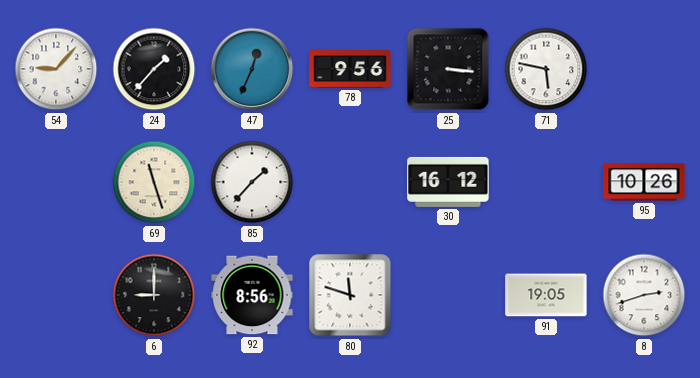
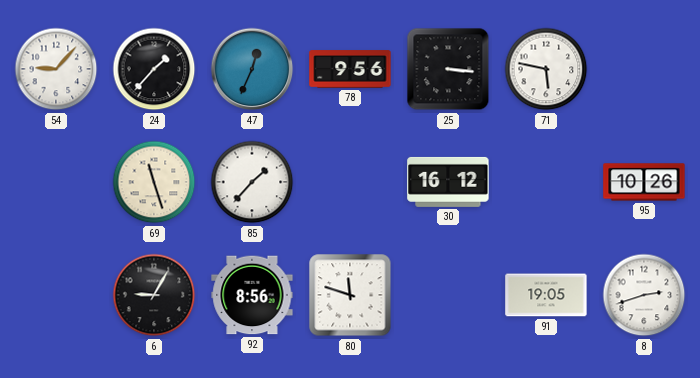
6: 9:00 -> 9:05
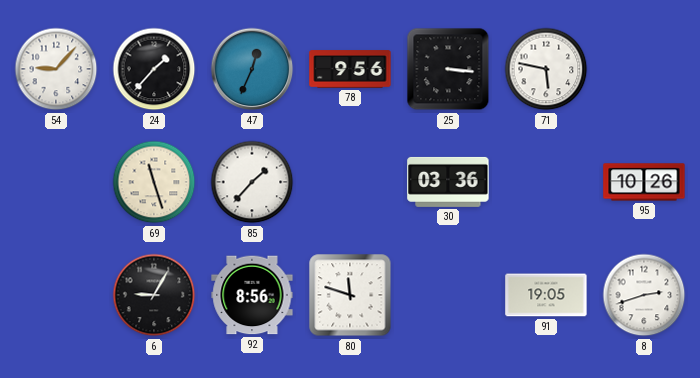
30: 16:12 -> 03:36
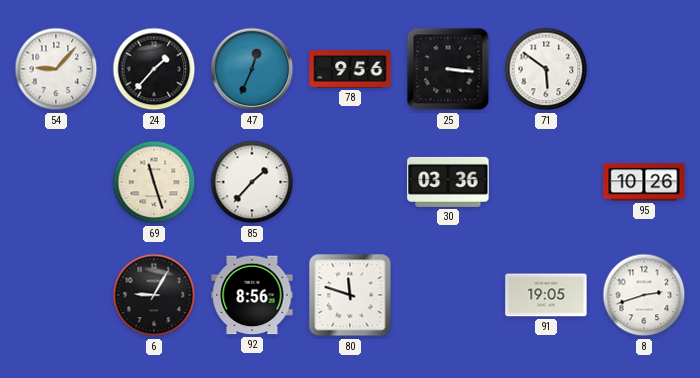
71: 5:47 -> 5:51
